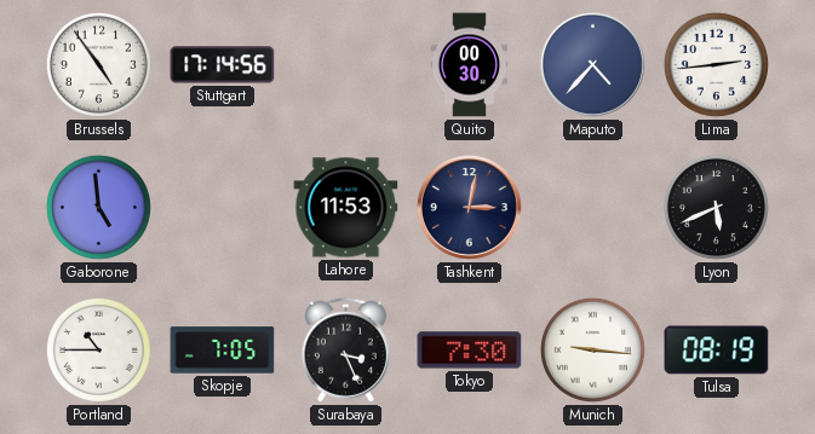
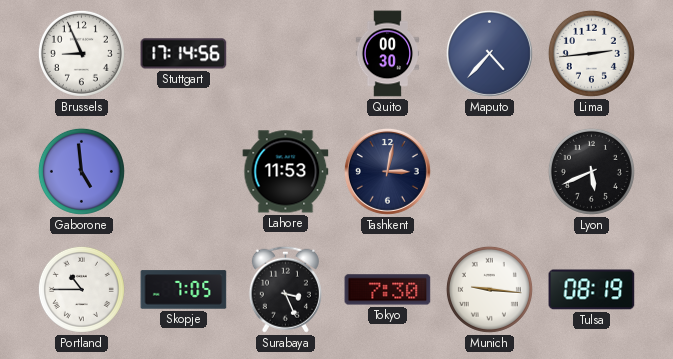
Brussels: 4:54 -> 8:56
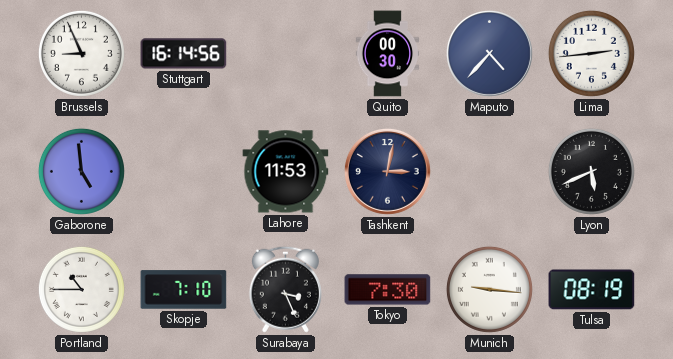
Stuttgart: 17:14 -> 16:14
Skopje: 7:05 -> 7:10
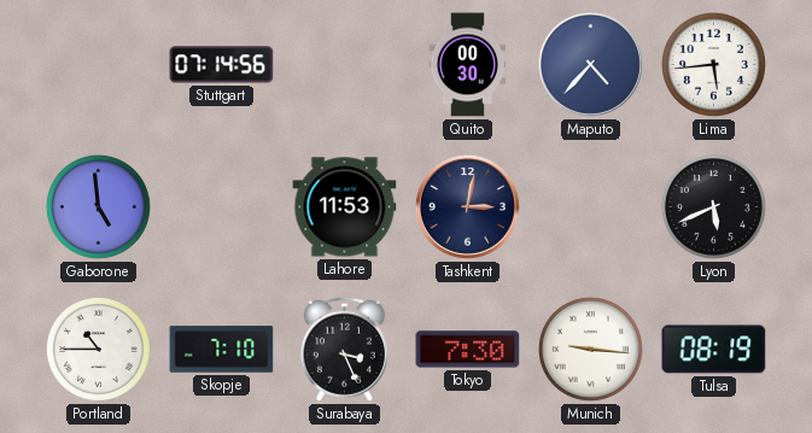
Brussels: 8:56 -> none
Stuttgart: 16:14 -> 07:14
Lima: 2:44 -> 5:44
